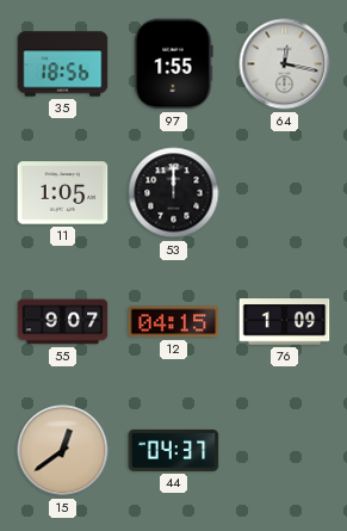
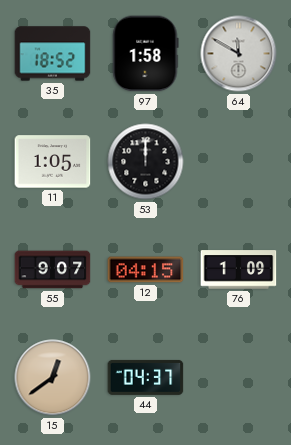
35: 18:56 -> 18:52
97: 1:55 -> 1:58
64: 12:17 -> 11:50
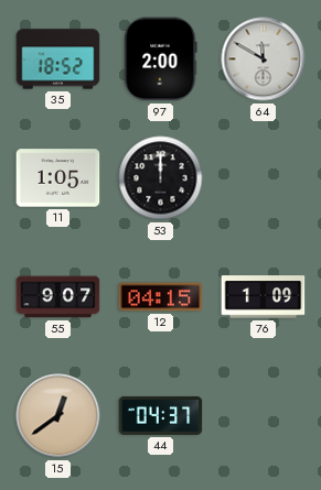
97: 1:58 -> 2:00
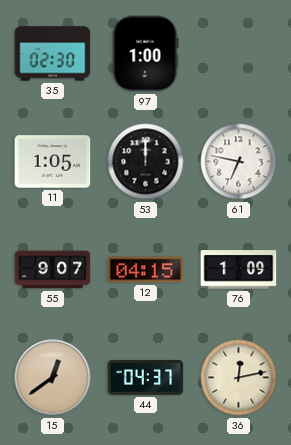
35: 18:52 -> 02:30
97: 2:00 -> 1:00
64: 11:50 -> none
61: none -> 6:47
36: none -> 12:13
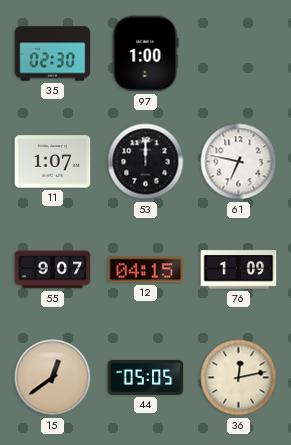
11: 1:05 -> 1:07
44: 04:37 -> 05:05
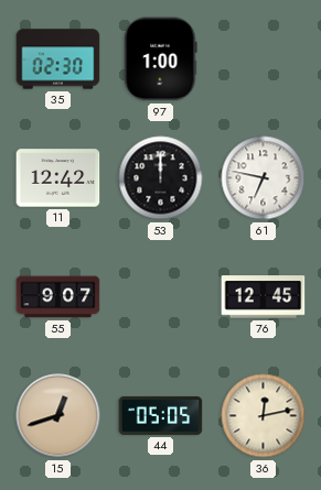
11: 1:07 -> 12:42
12: 04:15 -> none
76: 1:09 -> 12:45
15: 12:39 -> 12:42
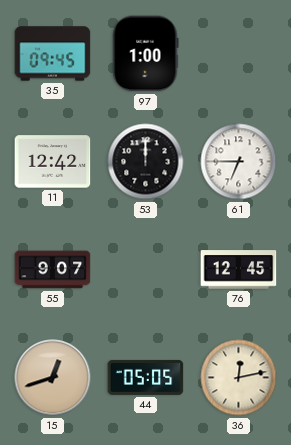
35: 02:30 -> 09:45
61: 6:47 -> 6:45
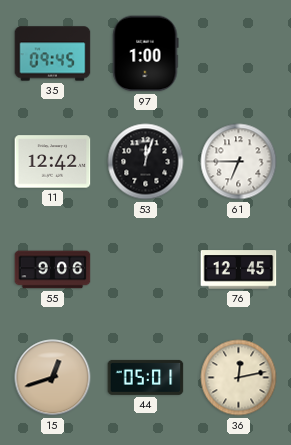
53: 12:00 -> 12:03
55: 9:07 -> 9:06
44: 05:05 -> 05:01
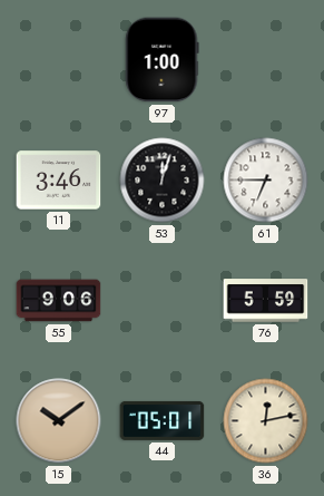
35: 09:45 -> none
11: 12:42 -> 3:46
76: 12:45 -> 5:59
15: 12:42 -> 10:09
